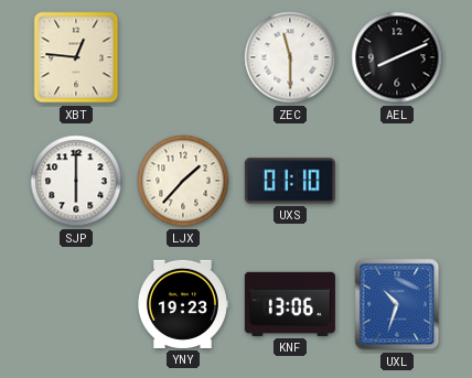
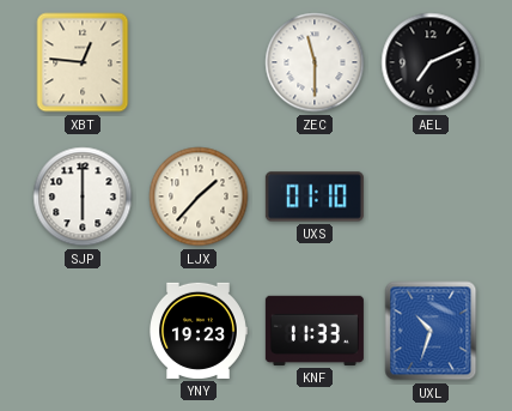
AEL: 8:11 -> 7:11
KNF: 13:06 -> 11:33
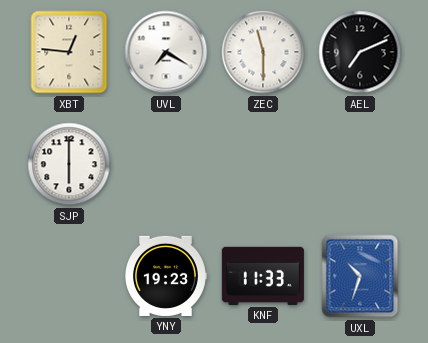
UVL: none -> 7:20
LJX: 1:37 -> none
UXS: 01:10 -> none
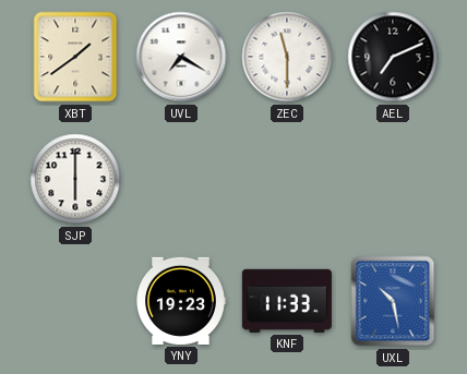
XBT: 12:46 -> 1:39
UXL: 10:33 -> 10:28
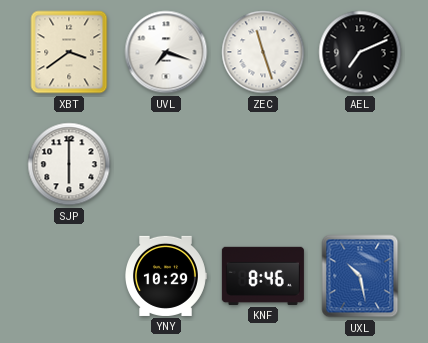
XBT: 1:39 -> 3:39
UVL: 7:20 -> 7:18
ZEC: 11:30 -> 11:27
YNY: 19:23 -> 10:29
KNF: 11:33 -> 8:46
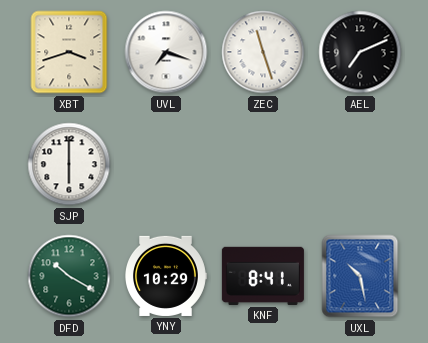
XBT: 3:39 -> 3:42
DFD: none -> 10:20
KNF: 8:46 -> 8:41
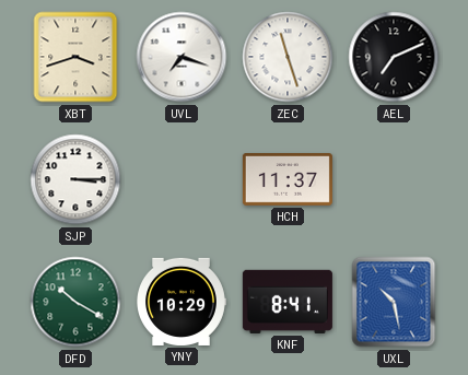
SJP: 6:00 -> 3:15
HCH: none -> 11:37
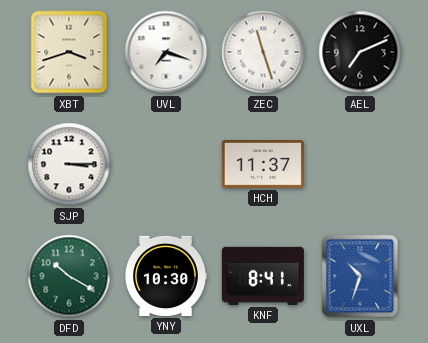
YNY: 10:29 -> 10:30
UXL: 10:28 -> 10:33
